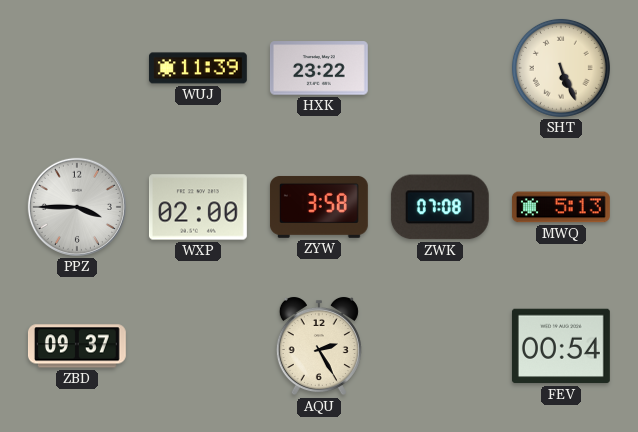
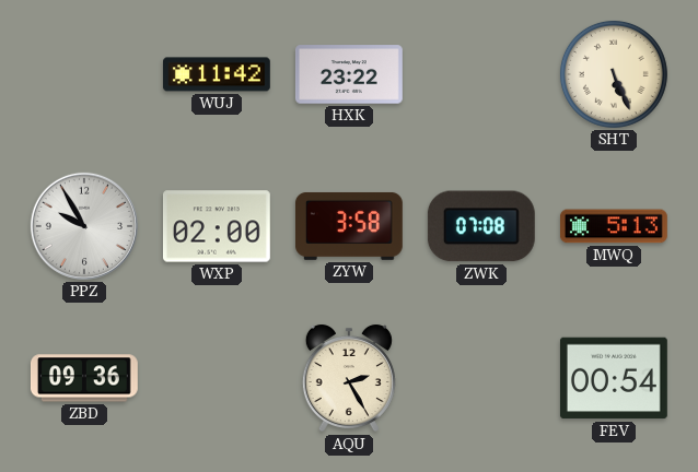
WUJ: 11:39 -> 11:42
PPZ: 3:45 -> 9:55
ZBD: 09:37 -> 09:36
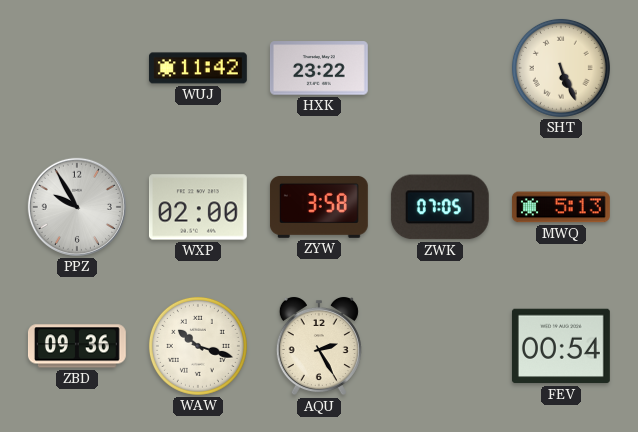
ZWK: 07:08 -> 07:05
WAW: none -> 10:18
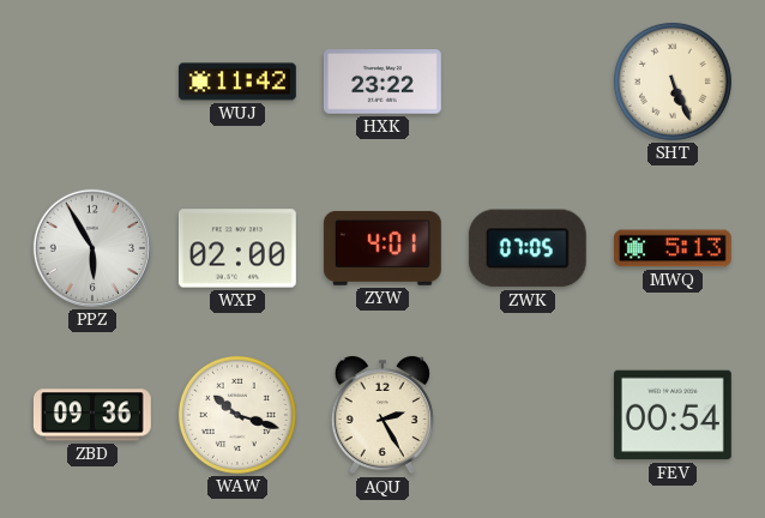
PPZ: 9:55 -> 5:55
ZYW: 3:58 -> 4:01
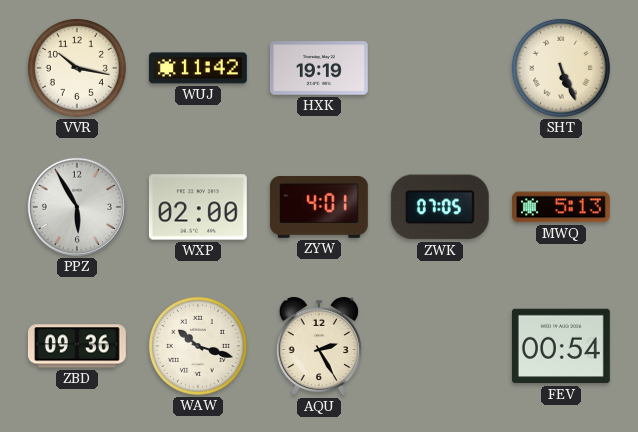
VVR: none -> 10:17
HXK: 23:22 -> 19:19
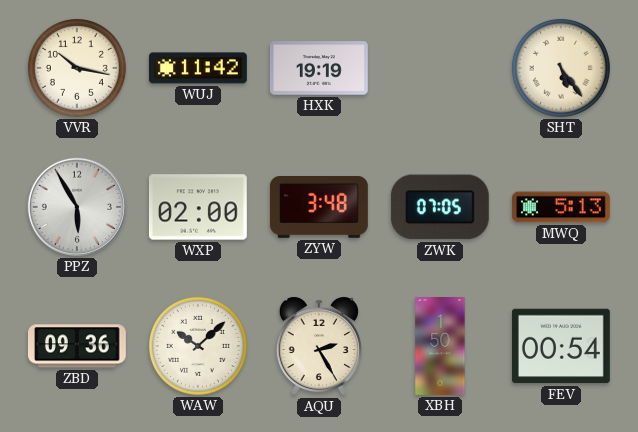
SHT: 5:26 -> 5:24
ZYW: 4:01 -> 3:48
WAW: 10:18 -> 10:08
XBH: none -> 1:50
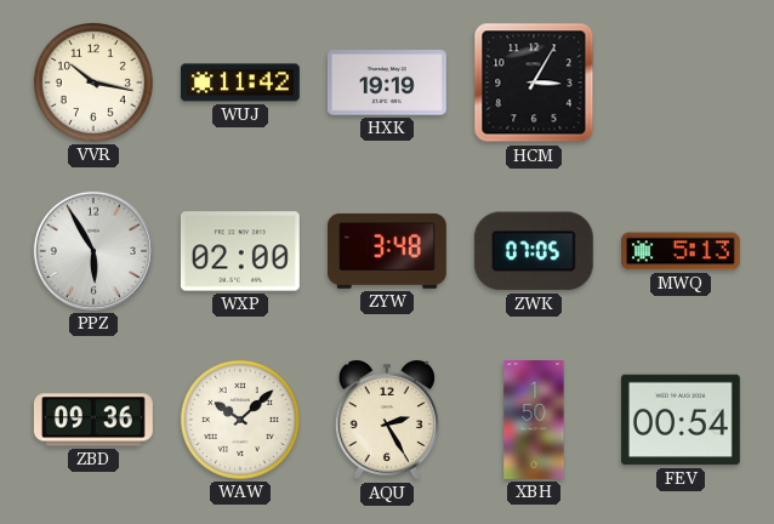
HCM: none -> 3:05
SHT: 5:24 -> none
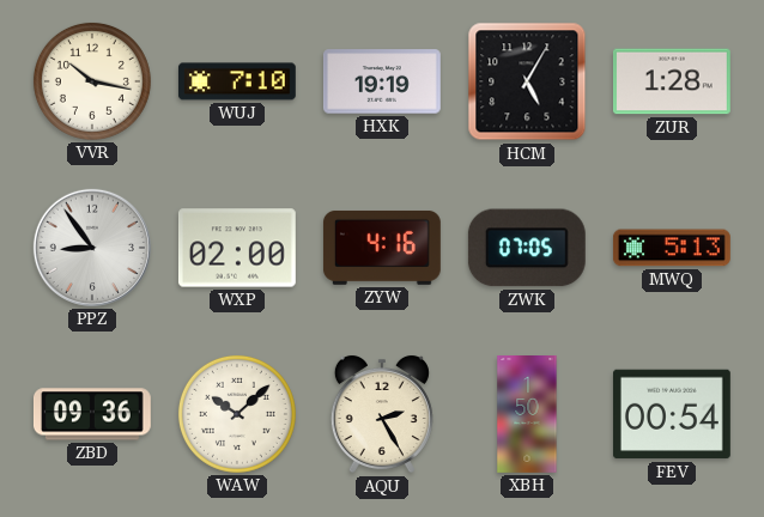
WUJ: 11:42 -> 7:10
HCM: 3:05 -> 5:05
ZUR: none -> 1:28
PPZ: 5:55 -> 8:54
ZYW: 3:48 -> 4:16
